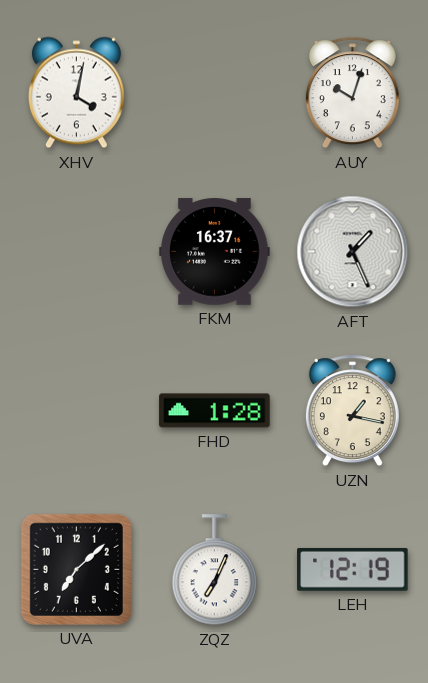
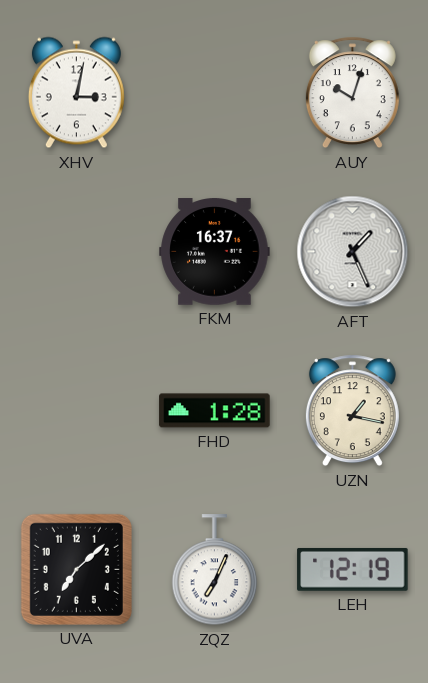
XHV: 4:02 -> 3:02
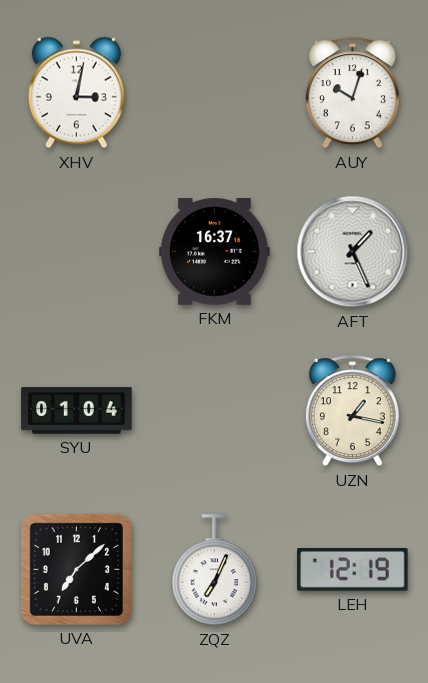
SYU: none -> 01:04
FHD: 1:28 -> none
